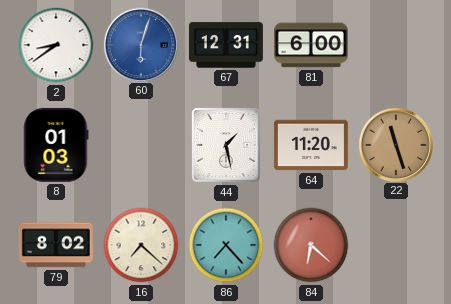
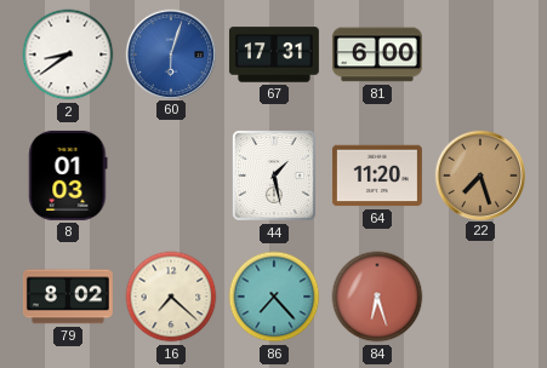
67: 12:31 -> 17:31
22: 11:27 -> 7:27
84: 6:22 -> 6:27
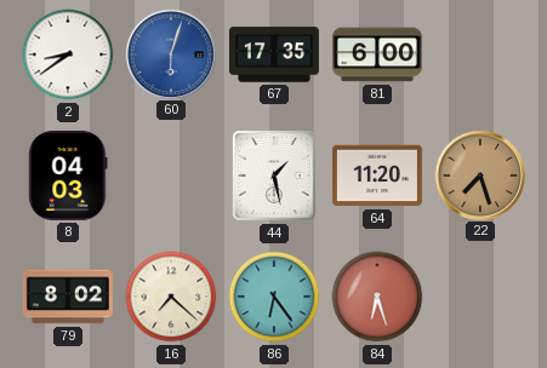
67: 17:31 -> 17:35
8: 01:03 -> 04:03
86: 7:23 -> 6:24
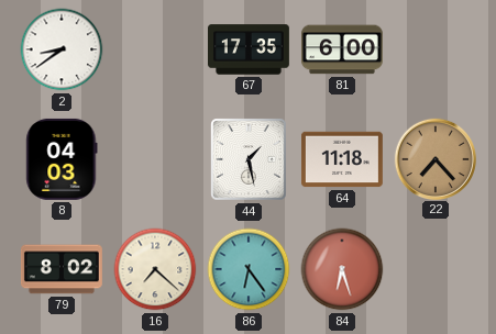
60: 6:03 -> none
64: 11:20 -> 11:18
22: 7:27 -> 7:23
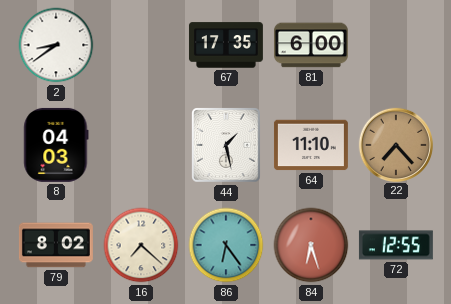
64: 11:18 -> 11:10
72: none -> 12:55
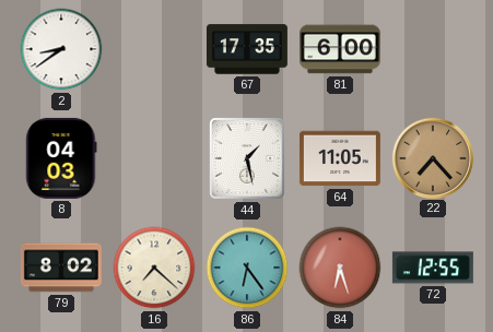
64: 11:10 -> 11:05
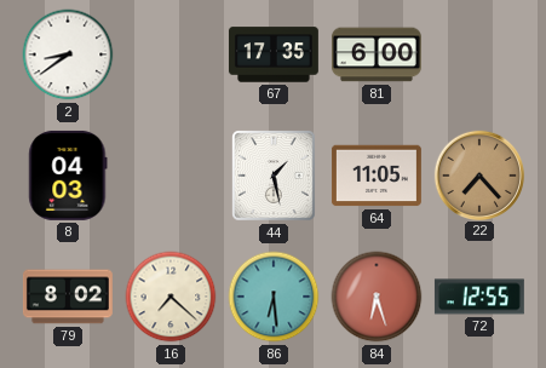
86: 6:24 -> 6:29
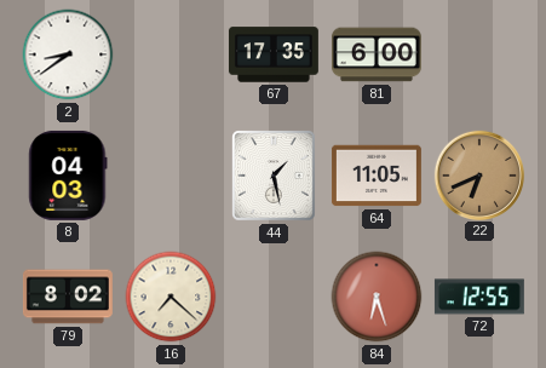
22: 7:23 -> 6:41
86: 6:29 -> none
